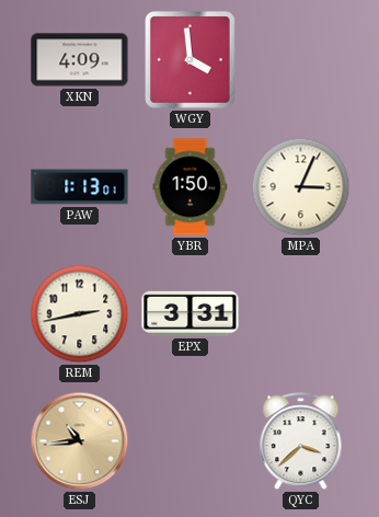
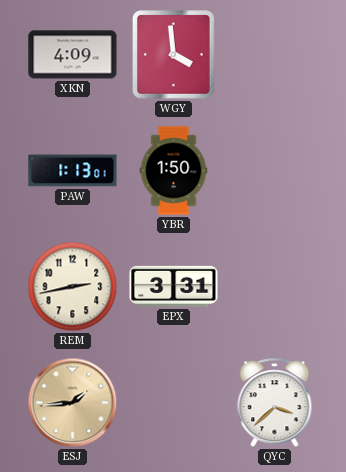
MPA: 3:04 -> none
ESJ: 10:44 -> 1:44
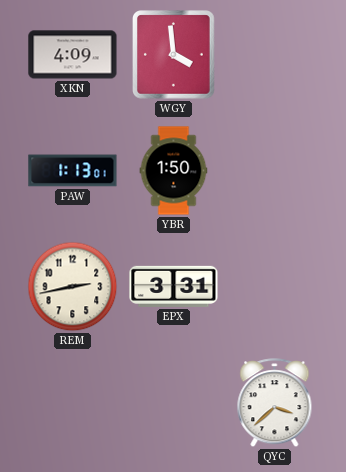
ESJ: 1:44 -> none
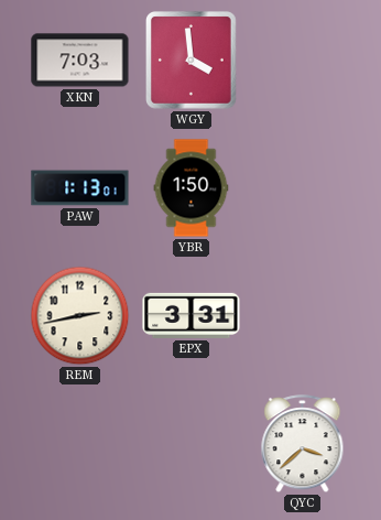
XKN: 4:09 -> 7:03
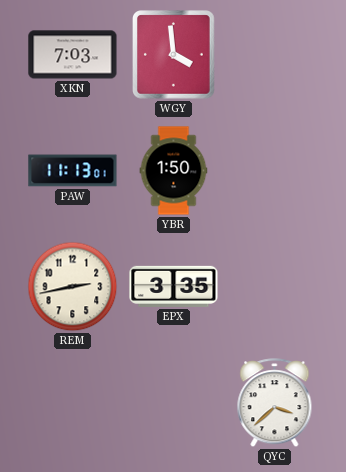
PAW: 1:13 -> 11:13
EPX: 3:31 -> 3:35
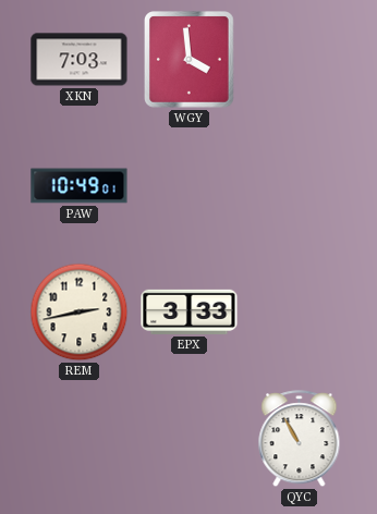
PAW: 11:13 -> 10:49
YBR: 1:50 -> none
EPX: 3:35 -> 3:33
QYC: 3:38 -> 10:55
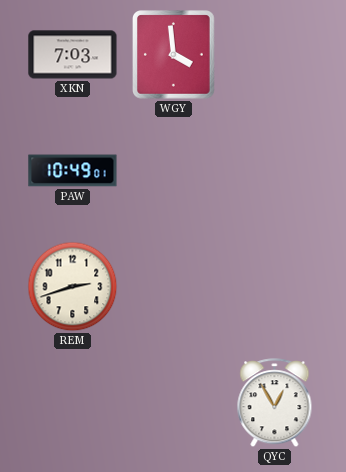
REM: 2:43 -> 2:42
EPX: 3:33 -> none
QYC: 10:55 -> 12:55
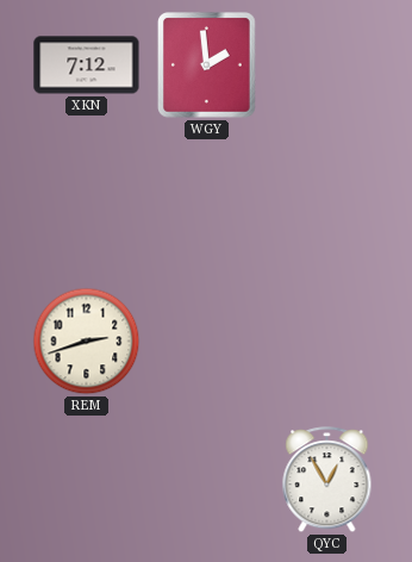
XKN: 7:03 -> 7:12
WGY: 3:59 -> 1:59
PAW: 10:49 -> none
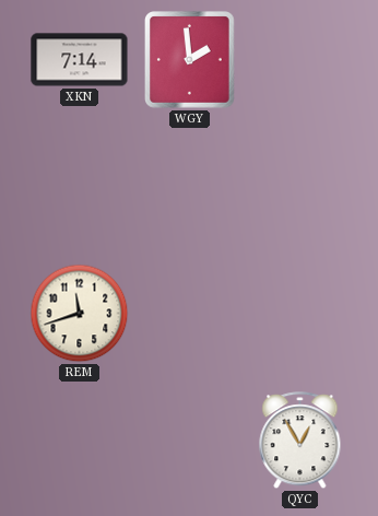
XKN: 7:12 -> 7:14
REM: 2:42 -> 11:42
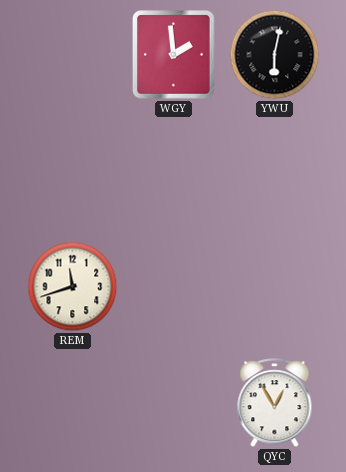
XKN: 7:14 -> none
YWU: none -> 6:02
